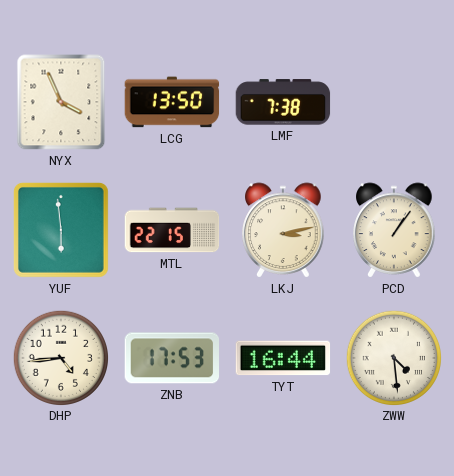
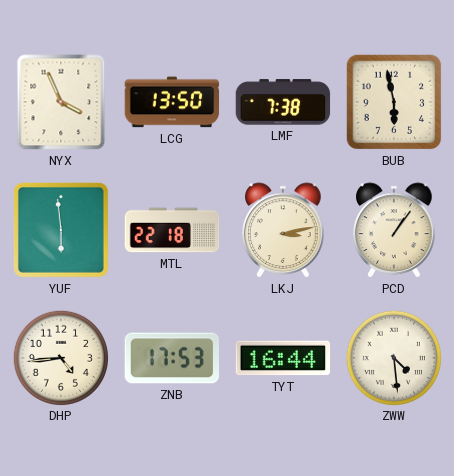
BUB: none -> 5:58
MTL: 22:15 -> 22:18
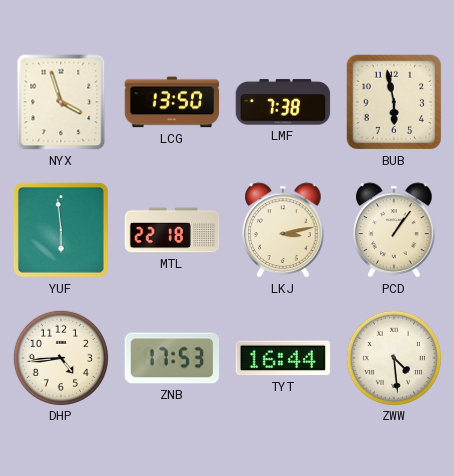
NYX: 3:56 -> 3:57
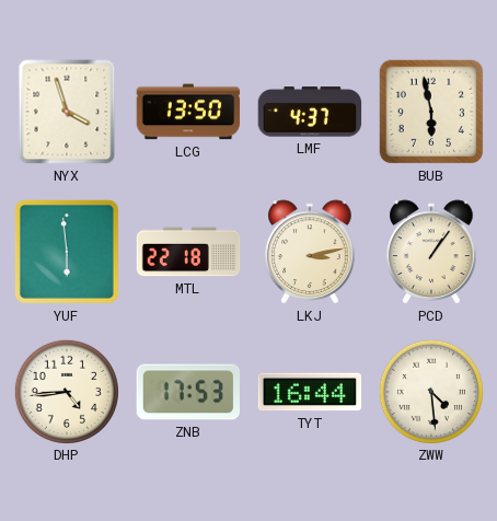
LMF: 7:38 -> 4:37
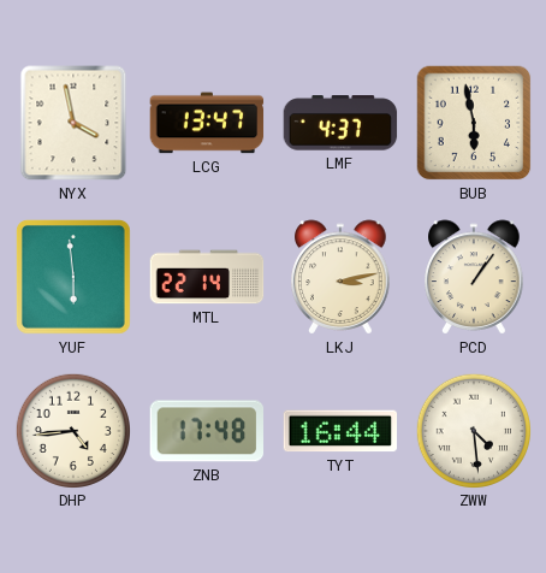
NYX: 3:57 -> 3:58
LCG: 13:50 -> 13:47
MTL: 22:18 -> 22:14
ZNB: 17:53 -> 17:48
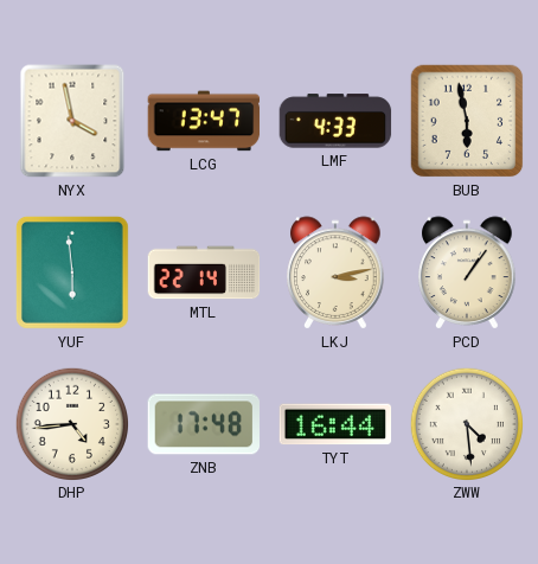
LMF: 4:37 -> 4:33
